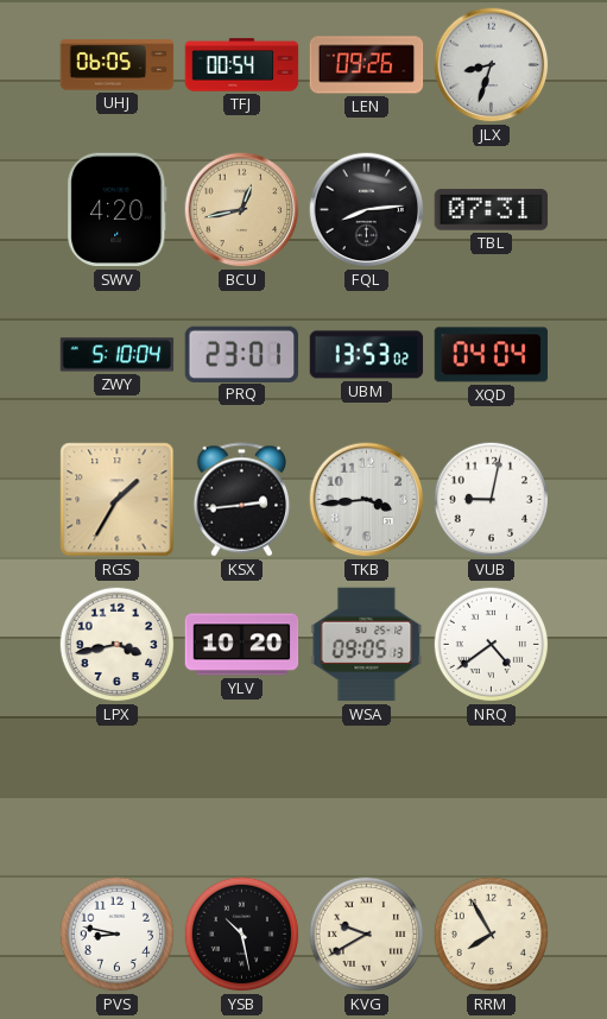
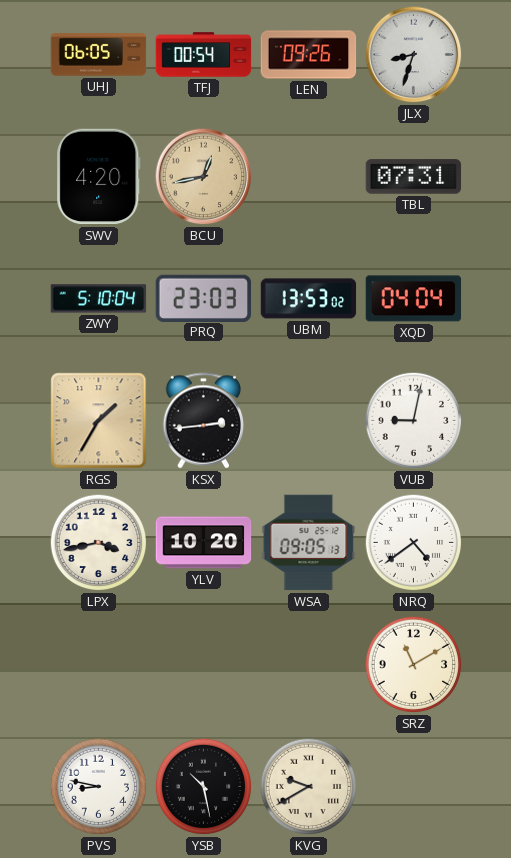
FQL: 8:14 -> none
PRQ: 23:01 -> 23:03
TKB: 3:44 -> none
SRZ: none -> 11:10
RRM: 7:55 -> none
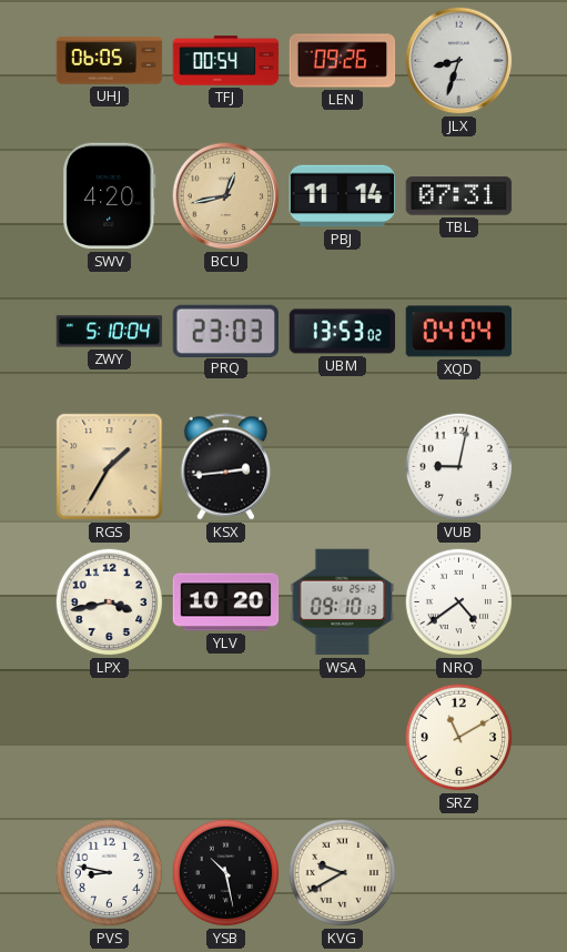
PBJ: none -> 11:14
WSA: 09:05 -> 09:10
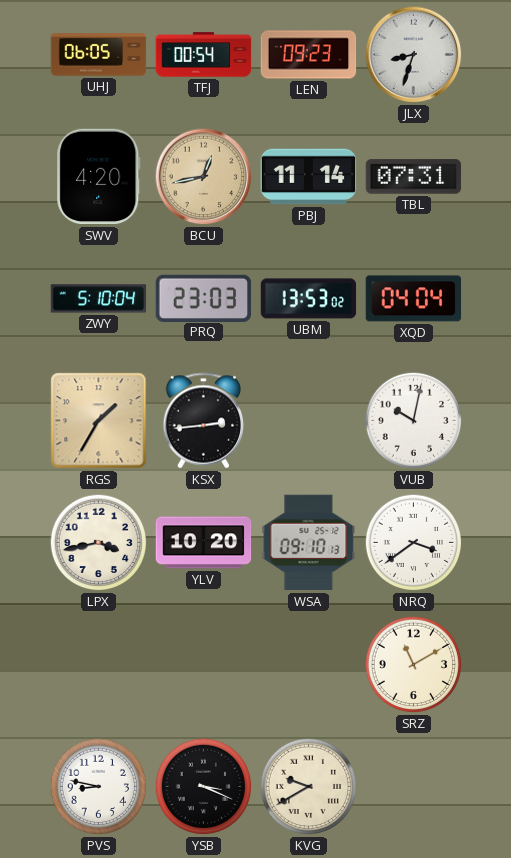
LEN: 09:26 -> 09:23
VUB: 9:02 -> 10:02
NRQ: 4:39 -> 3:39
YSB: 10:28 -> 3:19
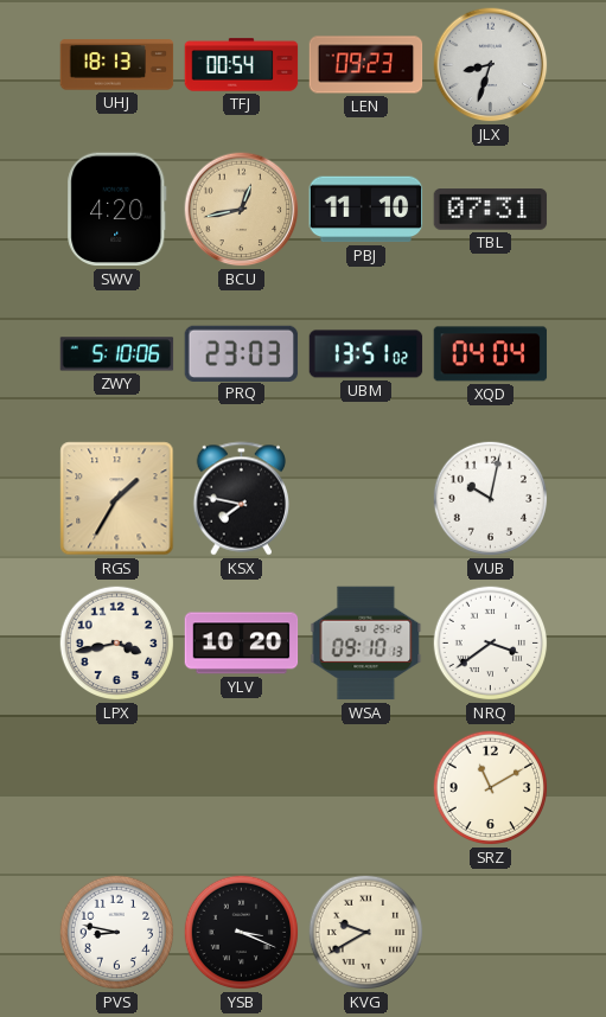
UHJ: 06:05 -> 18:13
PBJ: 11:14 -> 11:10
ZWY: 5:10:04 -> 5:10:06
UBM: 13:53 -> 13:51
KSX: 2:44 -> 7:47
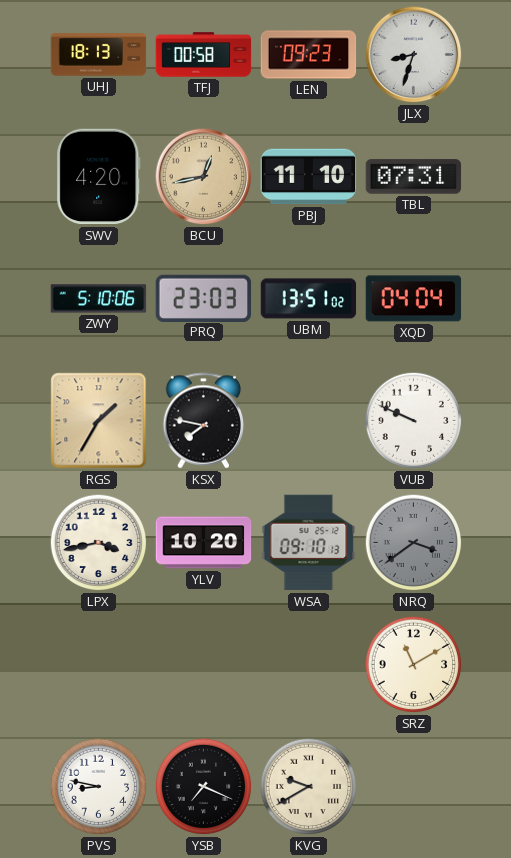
TFJ: 00:54 -> 00:58
VUB: 10:02 -> 9:49
NRQ dial: white -> grey
YSB: 3:19 -> 7:19
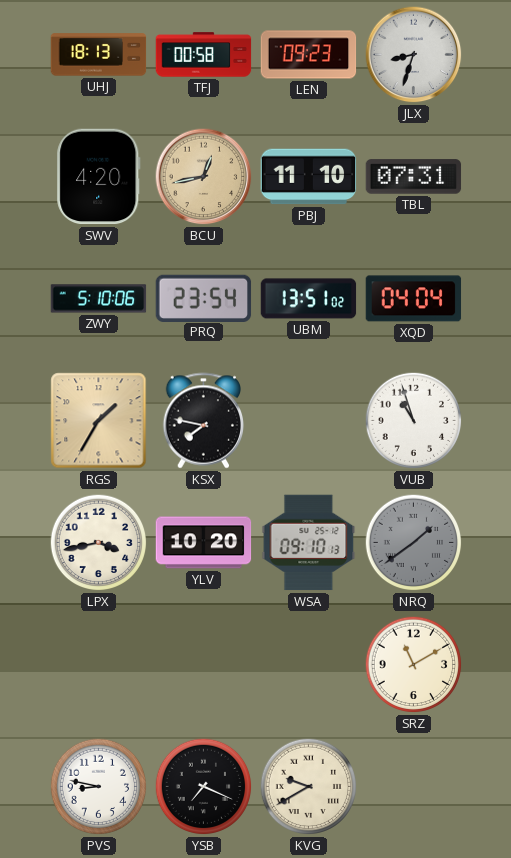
PRQ: 23:03 -> 23:54
VUB: 9:49 -> 10:57
NRQ: 3:39 -> 1:39
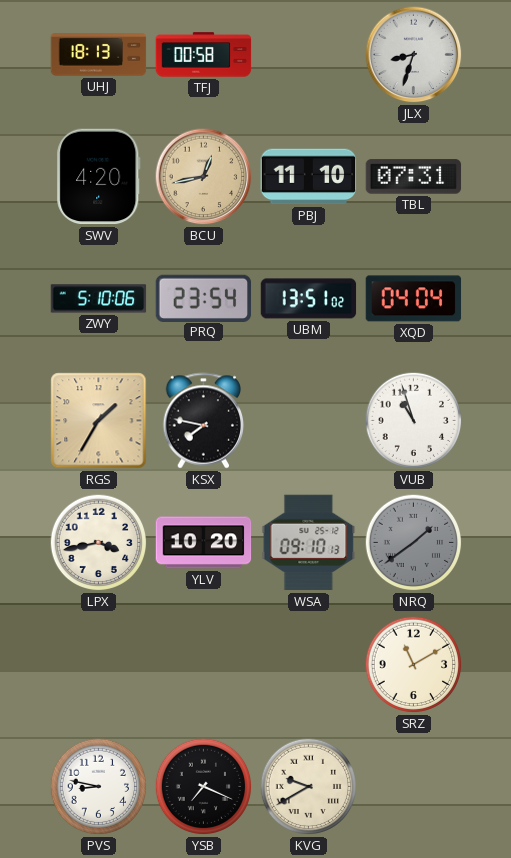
LEN: 09:23 -> none
